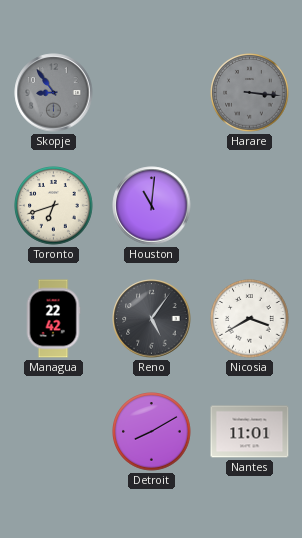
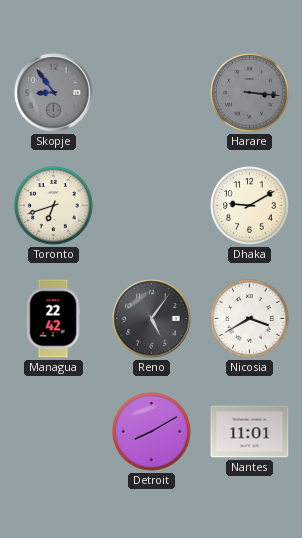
Houston: 11:01 -> none
Dhaka: none -> 9:10
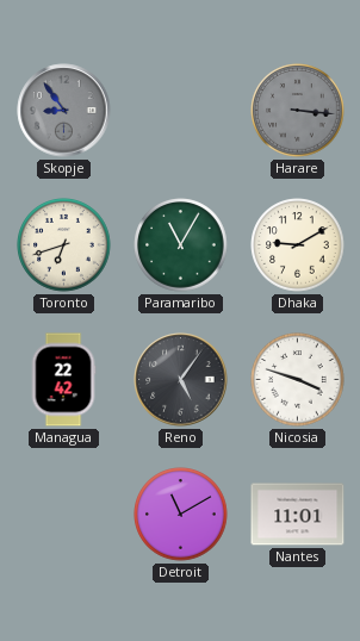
Paramaribo: none -> 11:05
Nicosia: 3:40 -> 3:48
Detroit: 8:10 -> 11:10
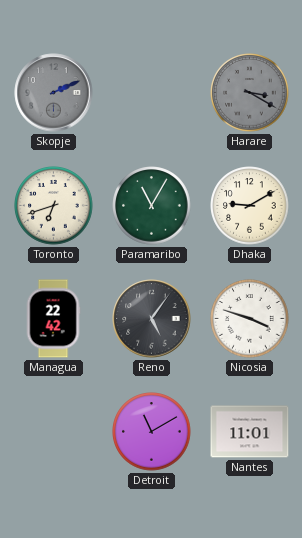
Skopje: 8:54 -> 2:11
Harare: 3:16 -> 3:20
